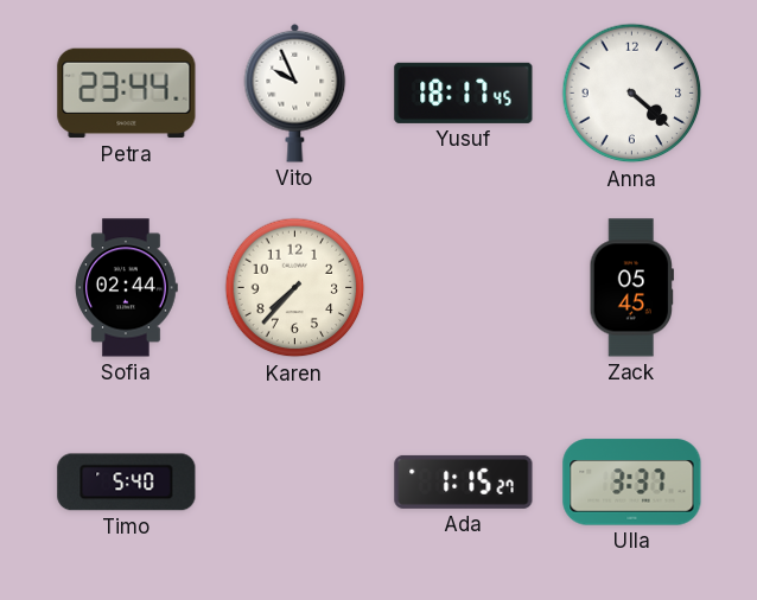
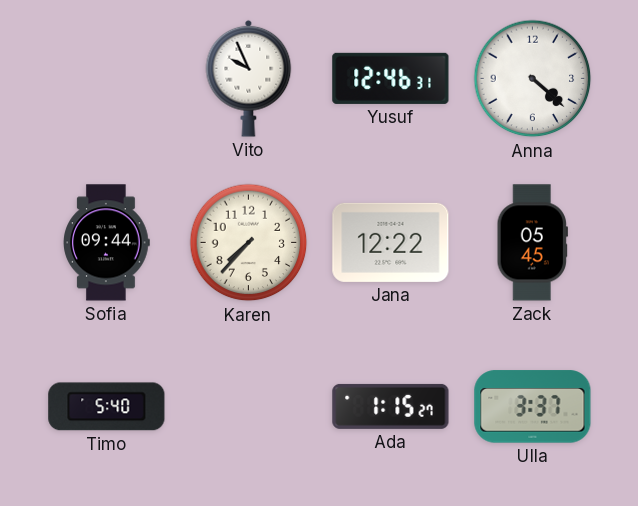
Petra: 23:44 -> none
Yusuf: 18:17 -> 12:46
Sofia: 02:44 -> 09:44
Jana: none -> 12:22
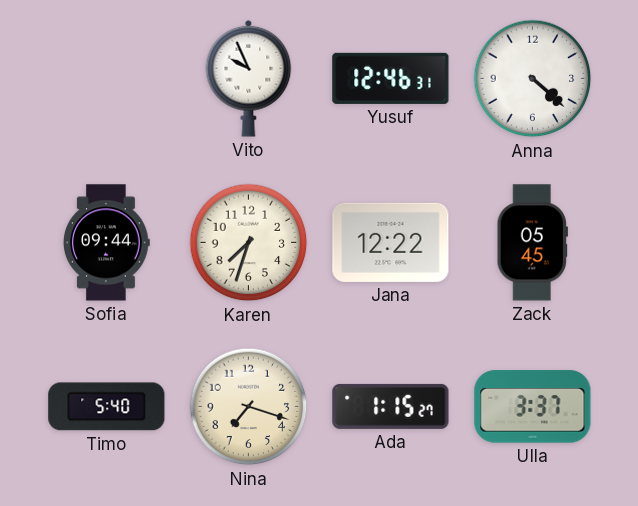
Karen: 7:37 -> 7:33
Nina: none -> 7:18
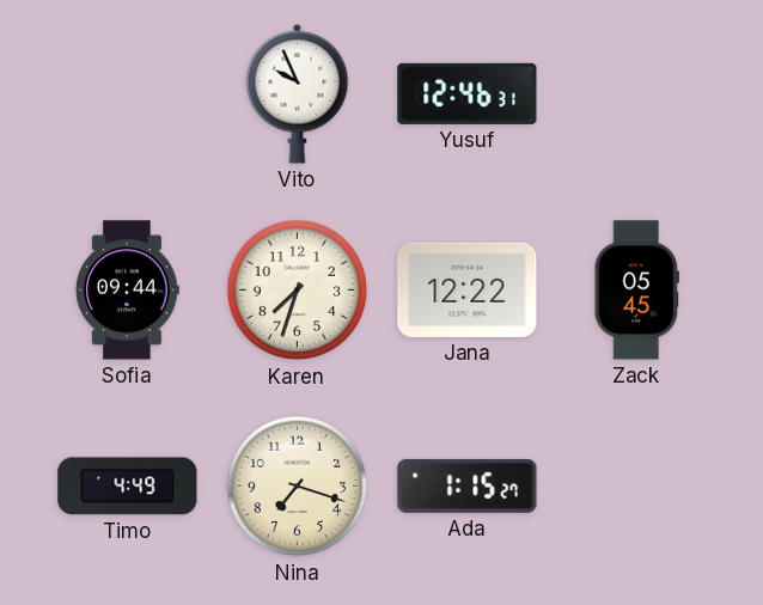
Anna: 4:22 -> none
Timo: 5:40 -> 4:49
Ulla: 3:37 -> none
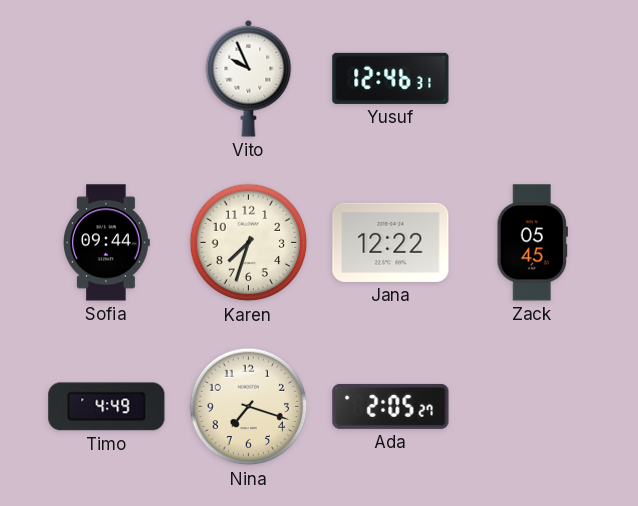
Ada: 1:15 -> 2:05
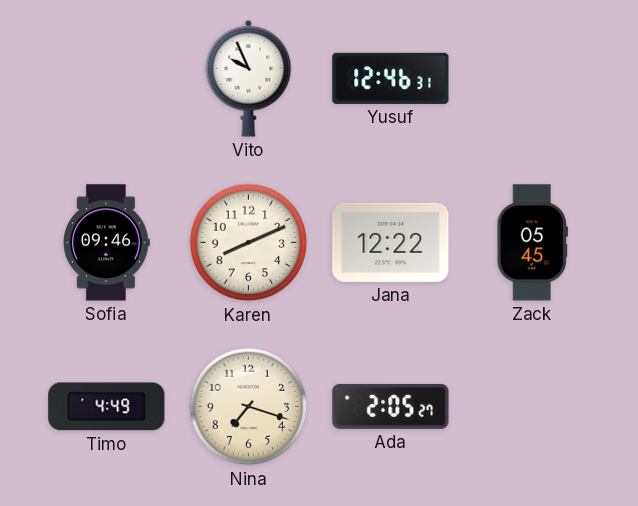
Sofia: 09:44 -> 09:46
Karen: 7:33 -> 8:11
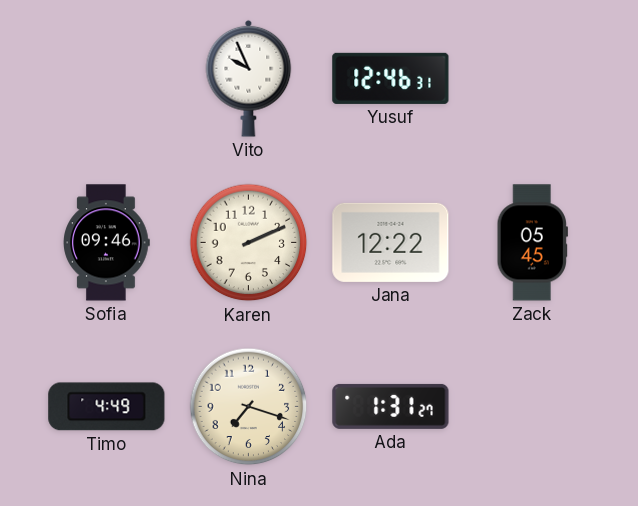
Karen: 8:11 -> 2:11
Ada: 2:05 -> 1:31
